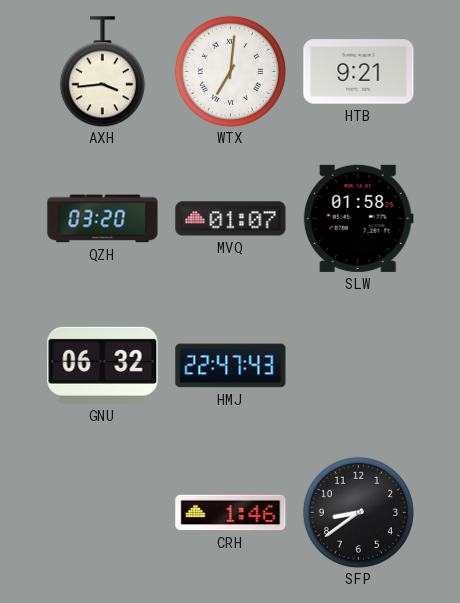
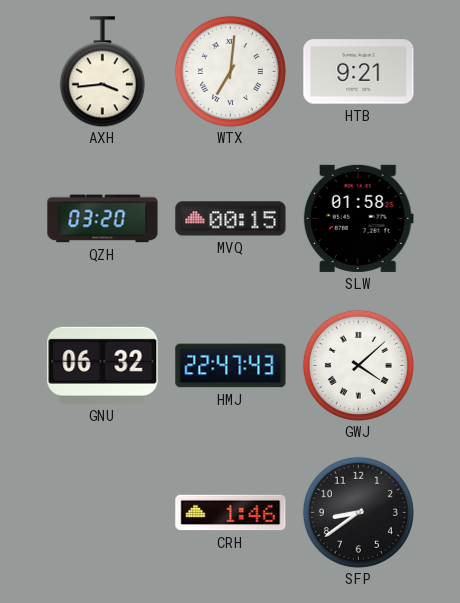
MVQ: 01:07 -> 00:15
GWJ: none -> 4:08
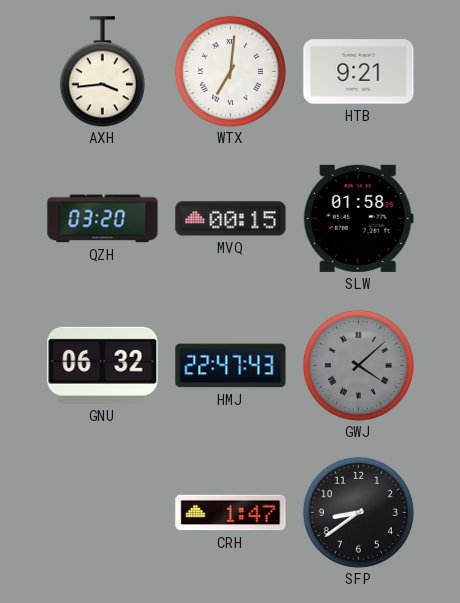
GWJ dial: white -> grey
CRH: 1:46 -> 1:47
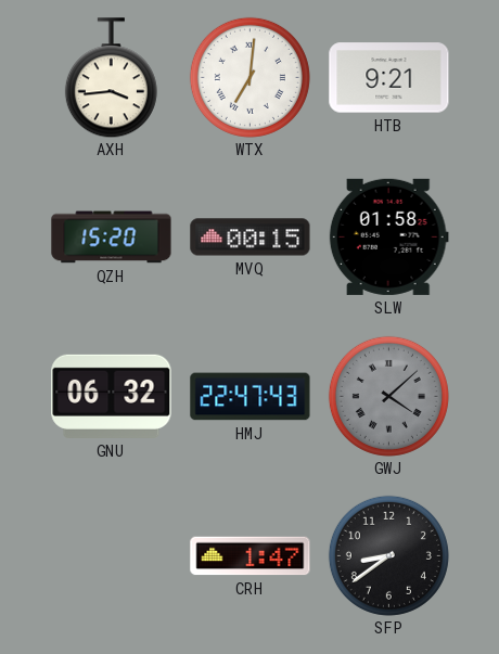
QZH: 03:20 -> 15:20
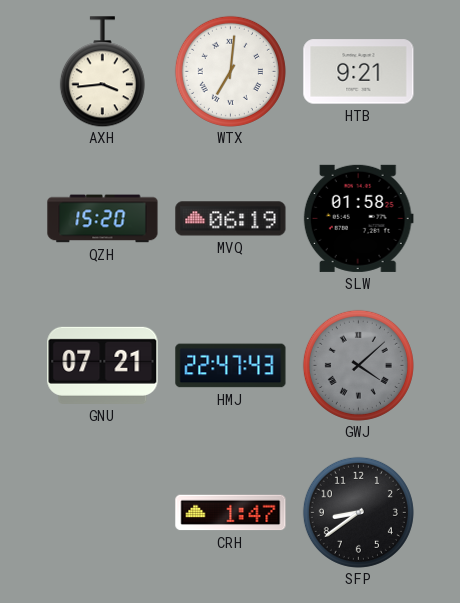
MVQ: 00:15 -> 06:19
GNU: 06:32 -> 07:21
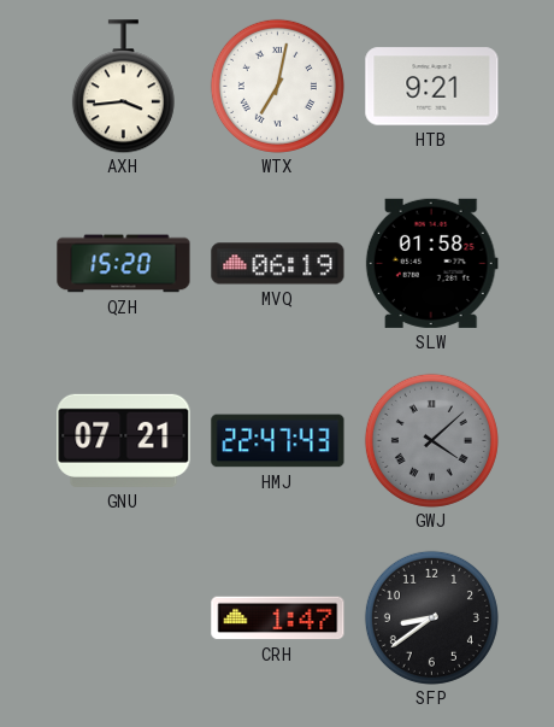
WTX: 7:01 -> 7:02
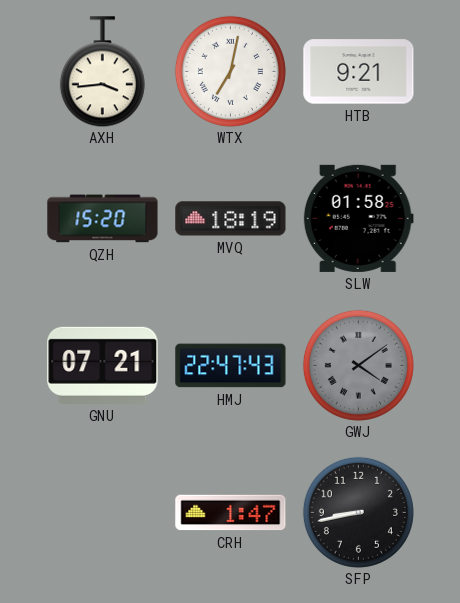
MVQ: 06:19 -> 18:19
GWJ: 4:08 -> 4:09
SFP: 8:39 -> 8:43
